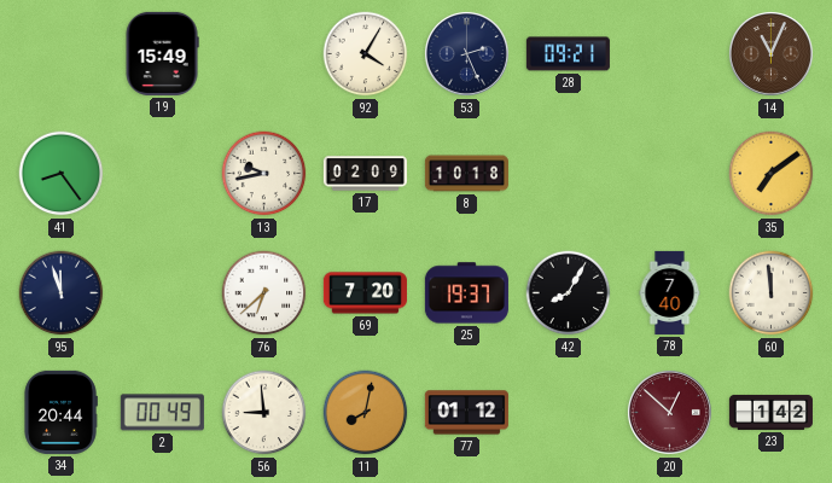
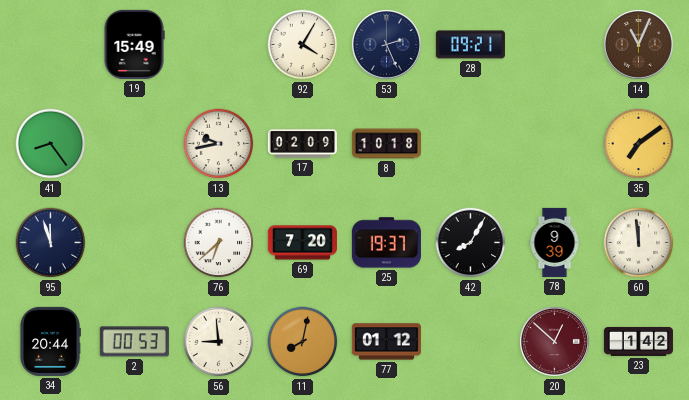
78: 7:40 -> 9:39
2: 00:49 -> 00:53
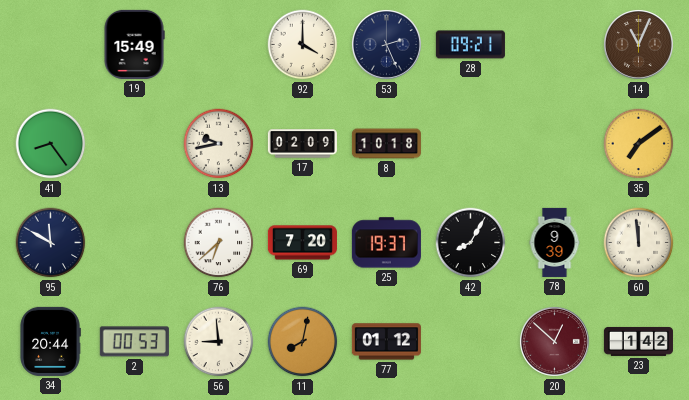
92: 4:05 -> 4:00
95: 11:57 -> 11:50
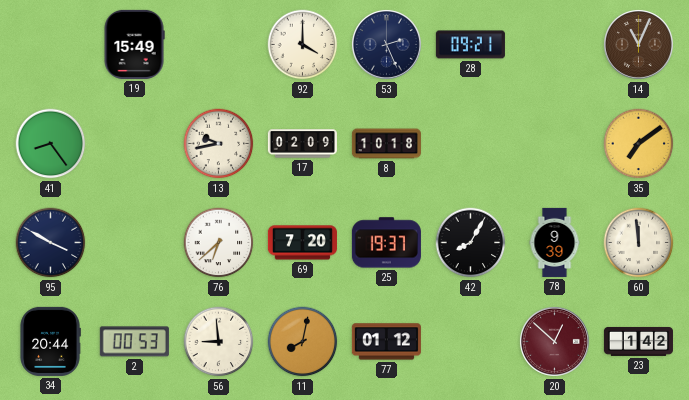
95: 11:50 -> 3:50
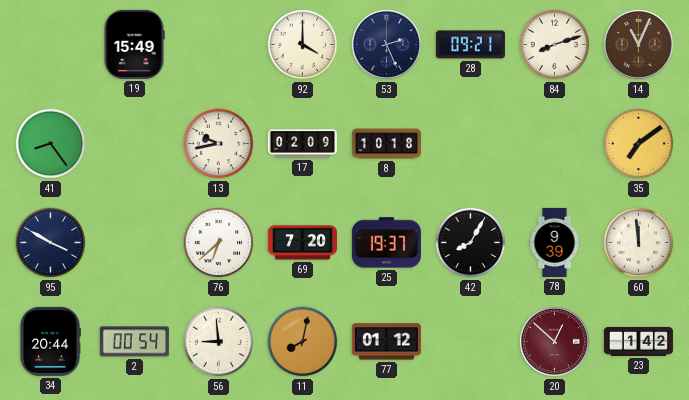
84: none -> 8:12
2: 00:53 -> 00:54
